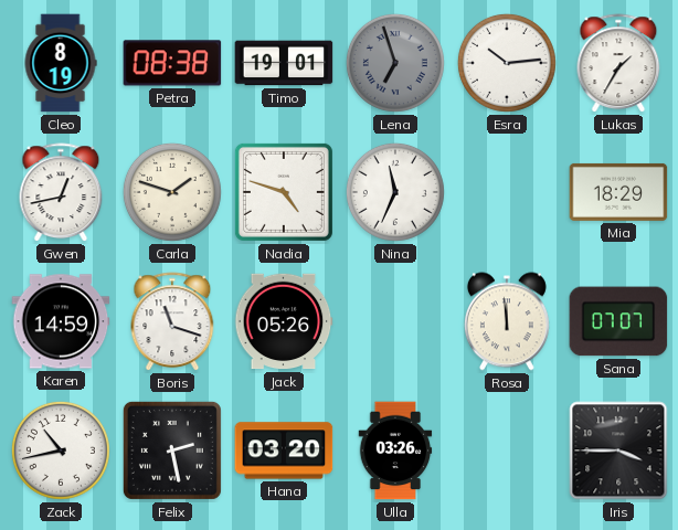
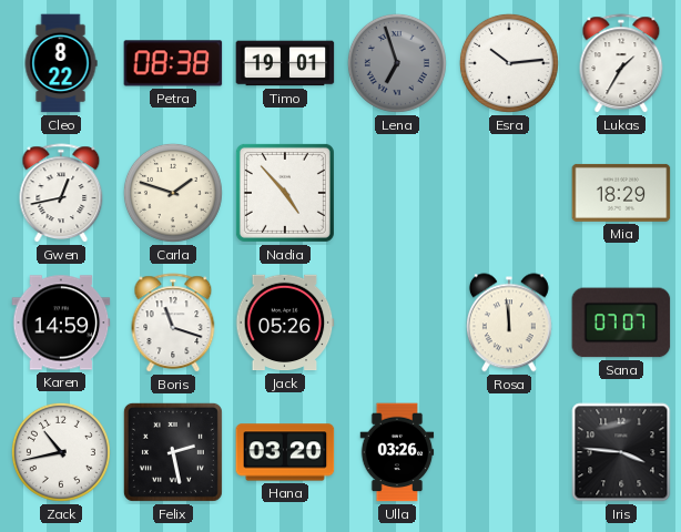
Cleo: 8:19 -> 8:22
Nadia: 4:48 -> 4:53
Nina: 11:34 -> none
Iris: 3:45 -> 3:46
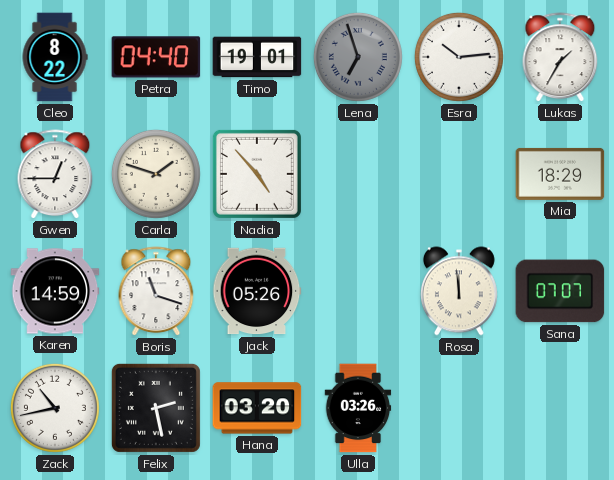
Petra: 08:38 -> 04:40
Gwen: 12:43 -> 12:45
Iris: 3:46 -> none
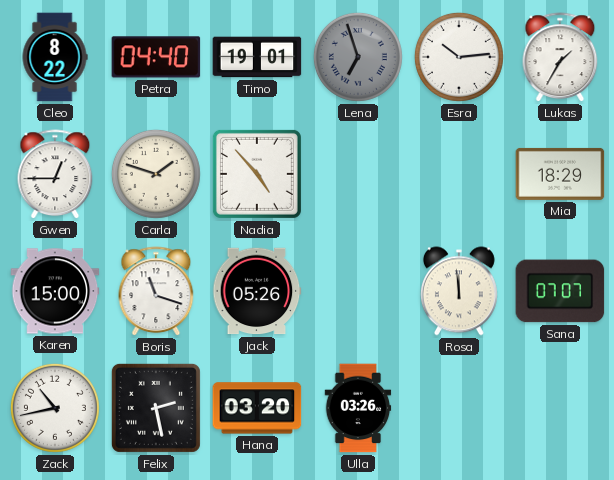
Karen: 14:59 -> 15:00
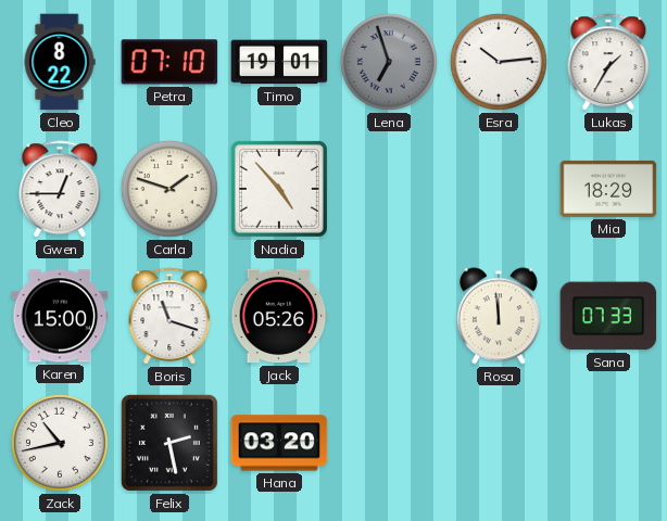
Petra: 04:40 -> 07:10
Sana: 07:07 -> 07:33
Ulla: 03:26 -> none
